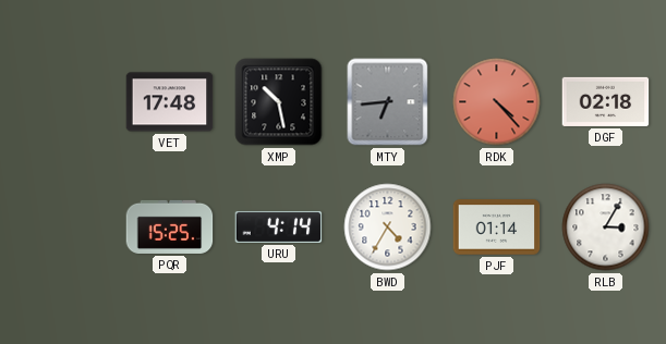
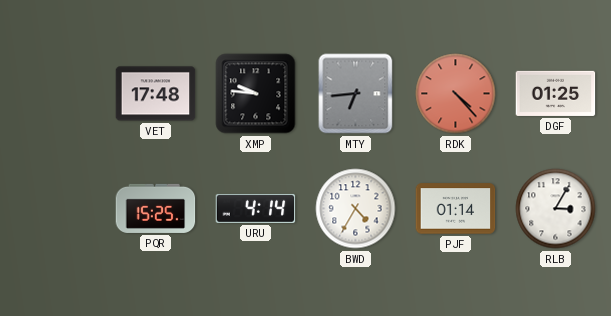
XMP: 10:28 -> 9:46
DGF: 02:18 -> 01:25
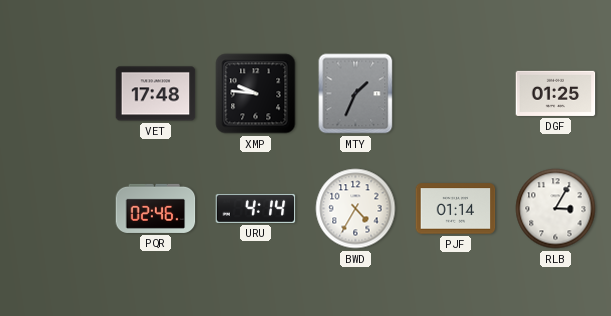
MTY: 6:44 -> 1:34
RDK: 4:23 -> none
PQR: 15:25 -> 02:46
